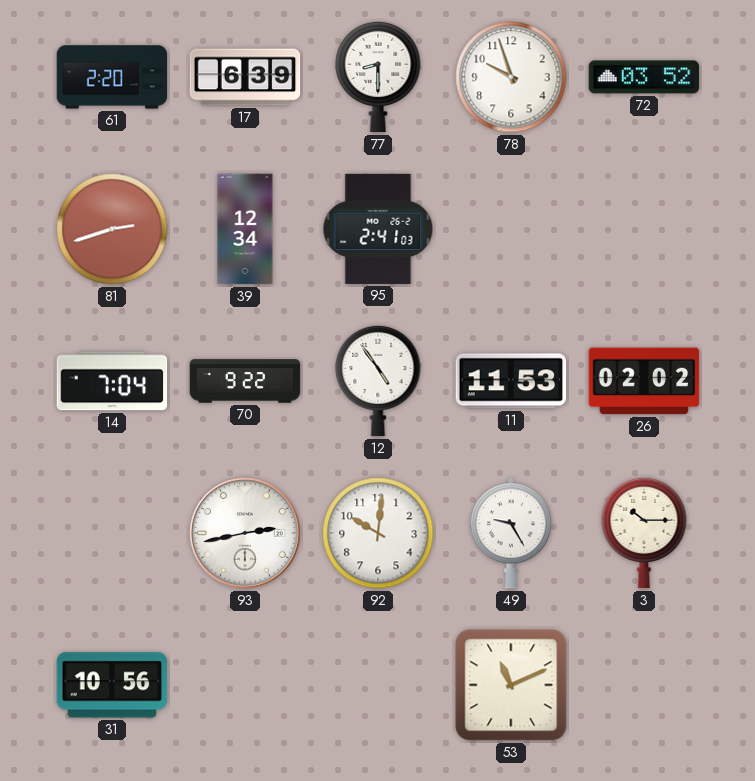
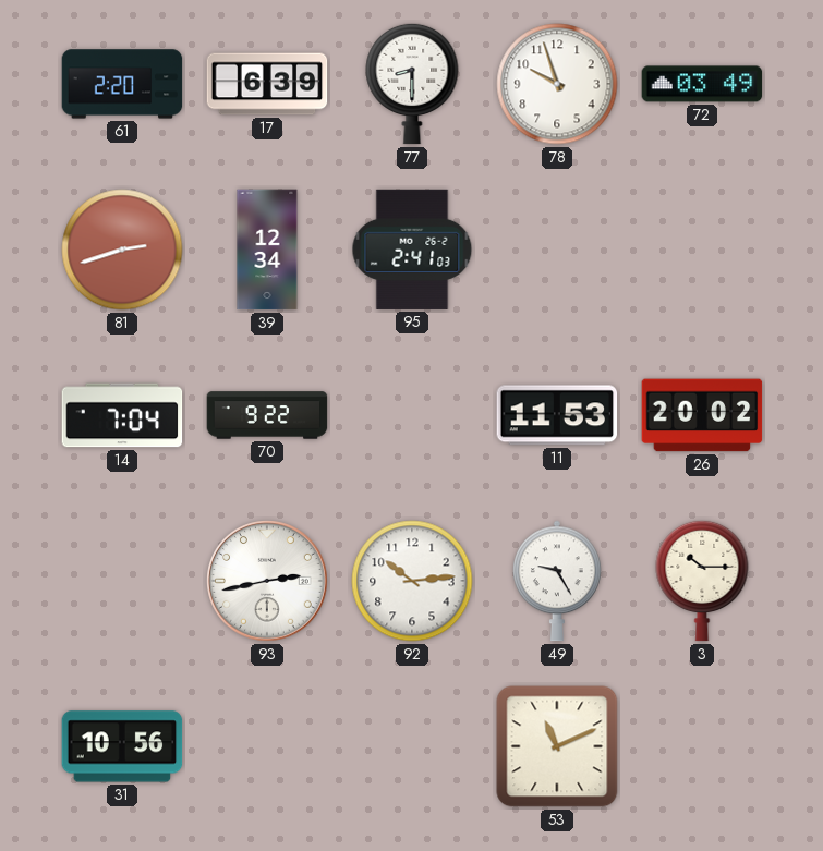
72: 03:52 -> 03:49
12: 4:54 -> none
26: 02:02 -> 20:02
92: 10:01 -> 10:14
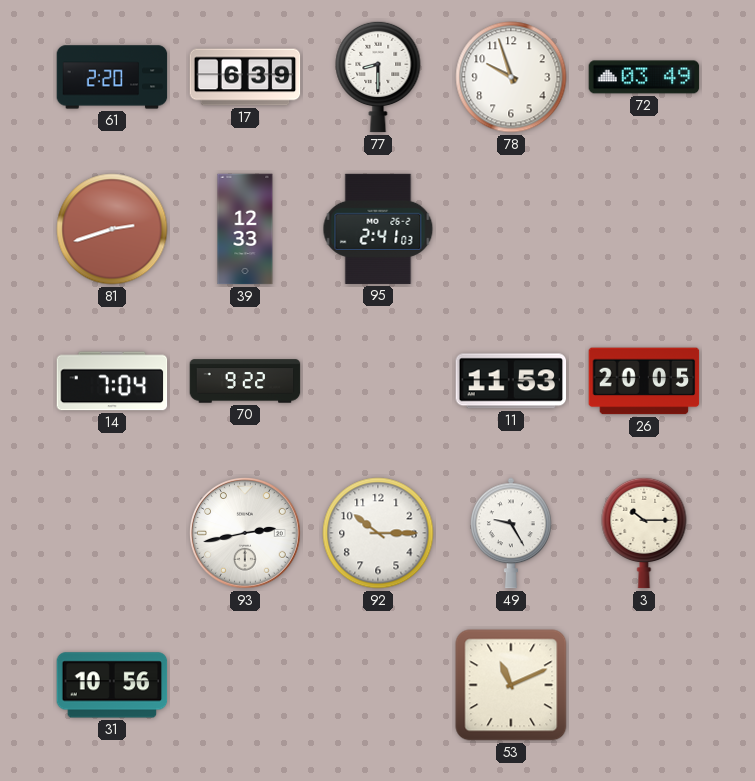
39: 12:34 -> 12:33
26: 20:02 -> 20:05
92: 10:14 -> 10:15
